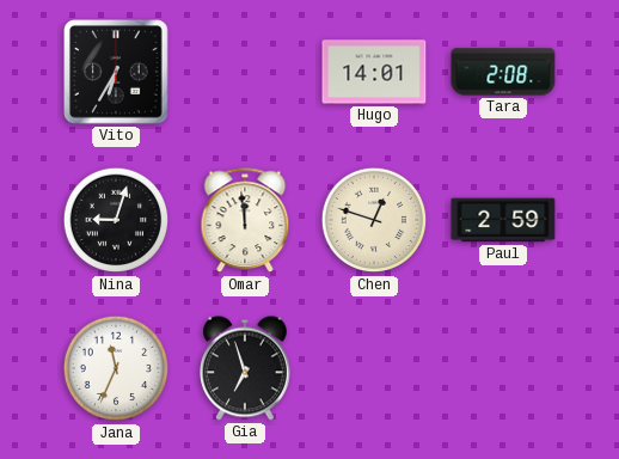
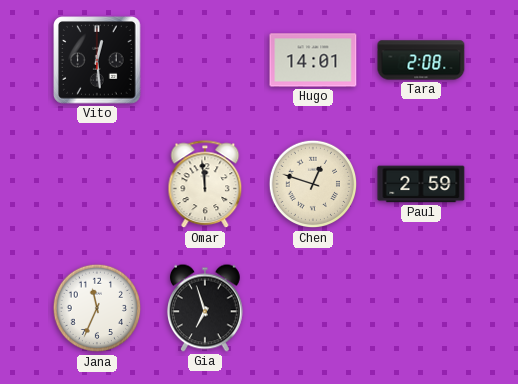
Vito: 6:35 -> 12:29
Nina: 9:03 -> none
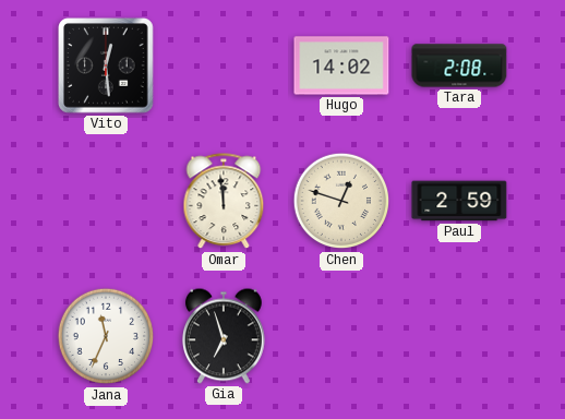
Hugo: 14:01 -> 14:02
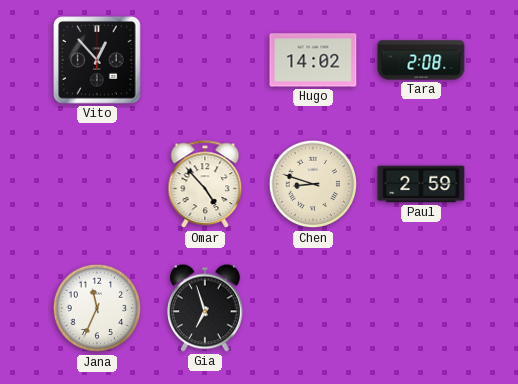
Vito: 12:29 -> 12:53
Omar: 11:59 -> 4:53
Chen: 12:48 -> 8:48
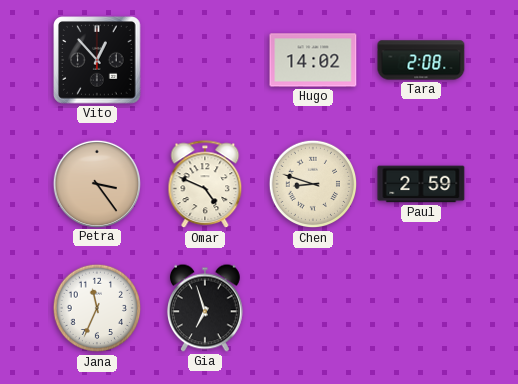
Petra: none -> 3:24
Omar: 4:53 -> 4:49
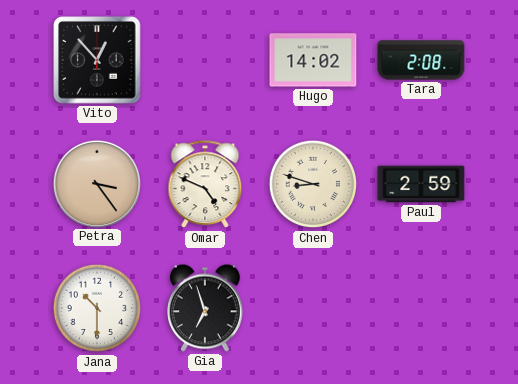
Jana: 11:34 -> 10:30
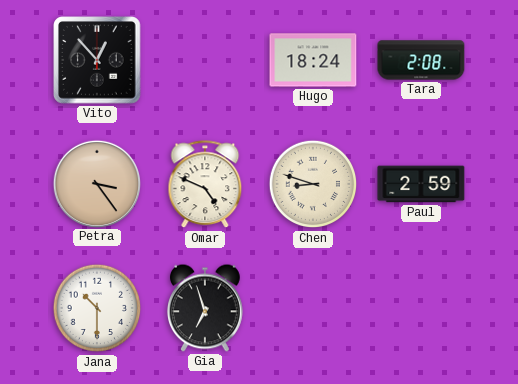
Hugo: 14:02 -> 18:24
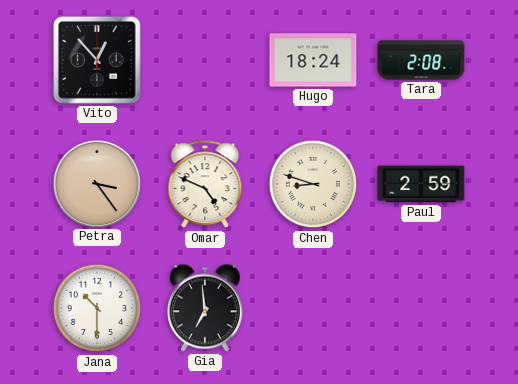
Gia: 6:57 -> 6:59
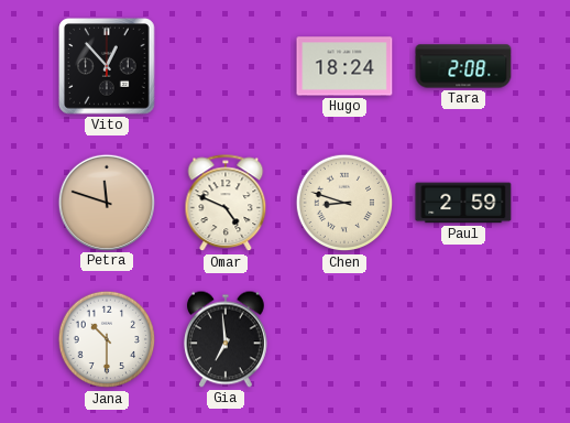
Petra: 3:24 -> 11:48
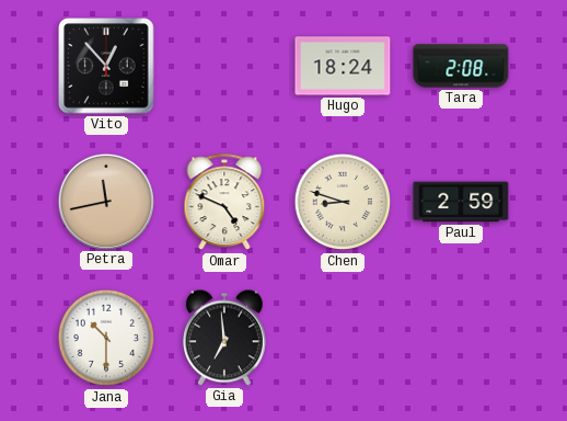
Petra: 11:48 -> 11:43
